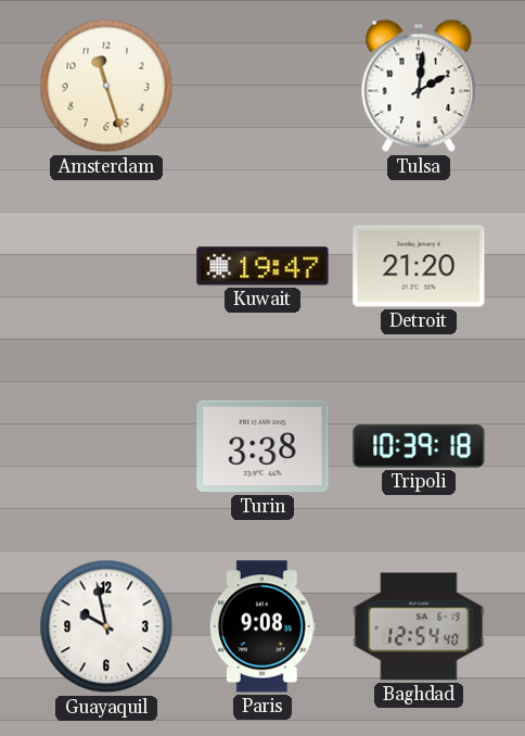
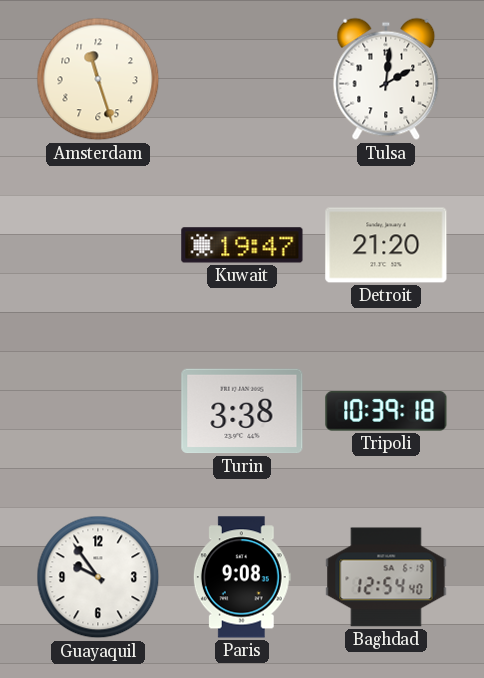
Guayaquil: 9:58 -> 9:54
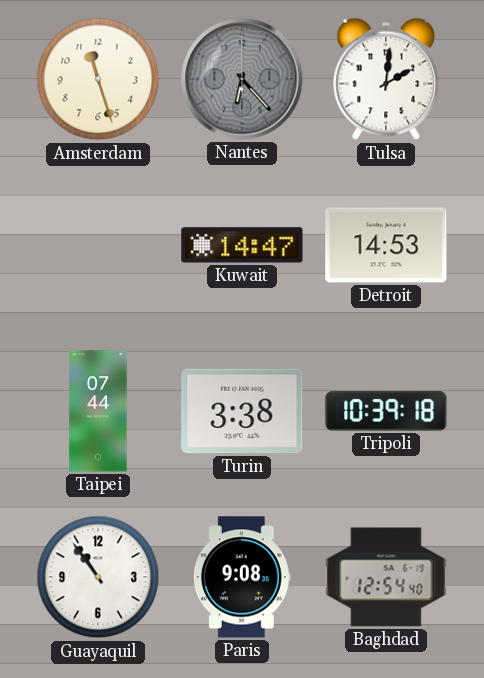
Nantes: none -> 6:23
Kuwait: 19:47 -> 14:47
Detroit: 21:20 -> 14:53
Taipei: none -> 07:44
Guayaquil: 9:54 -> 10:54
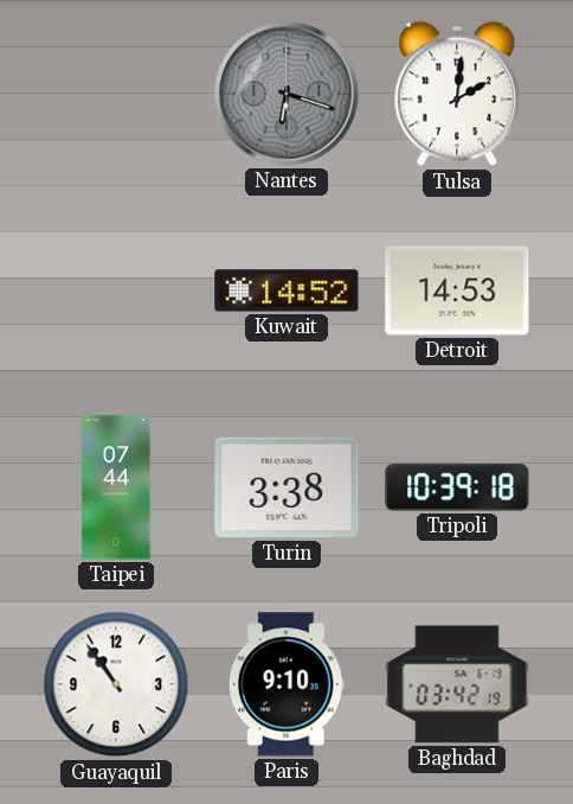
Amsterdam: 11:27 -> none
Nantes: 6:23 -> 6:18
Kuwait: 14:47 -> 14:52
Paris: 9:08 -> 9:10
Baghdad: 12:54 -> 03:42
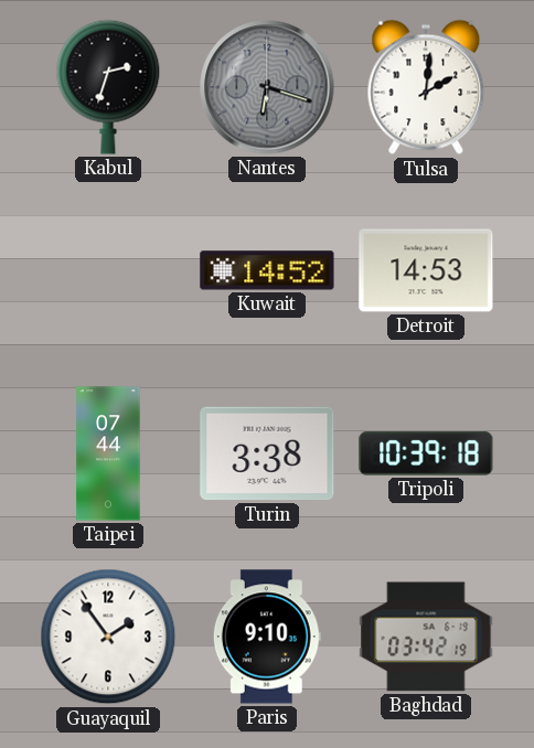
Kabul: none -> 2:33
Guayaquil: 10:54 -> 1:54
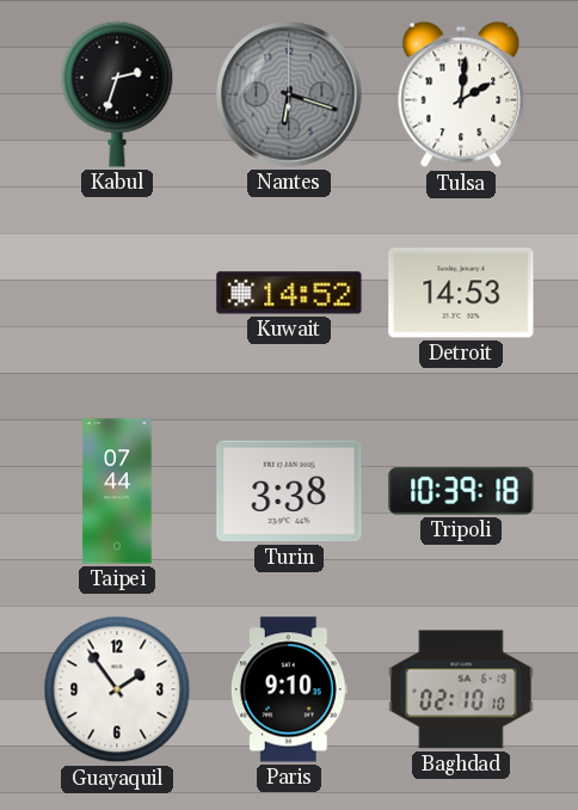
Baghdad: 03:42 -> 02:10
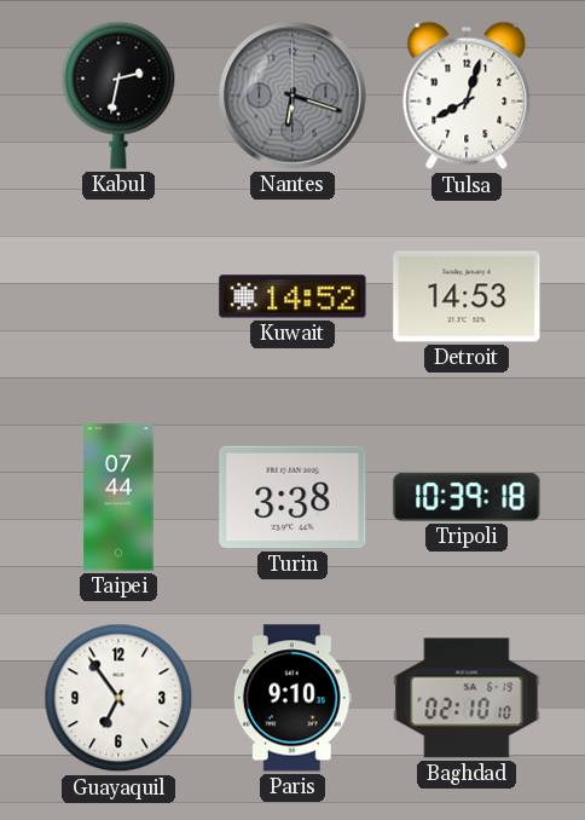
Kabul: 2:33 -> 2:32
Tulsa: 2:01 -> 8:03
Guayaquil: 1:54 -> 6:54
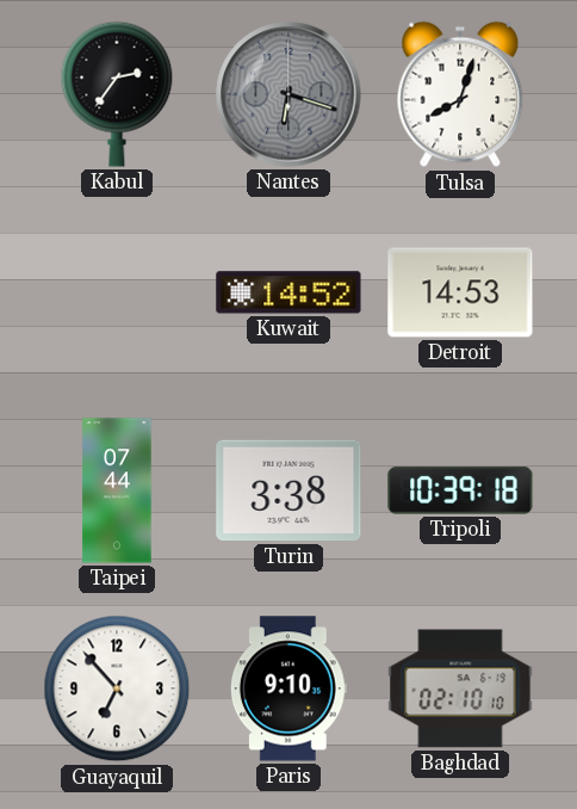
Kabul: 2:32 -> 2:36
Guayaquil: 6:54 -> 6:53
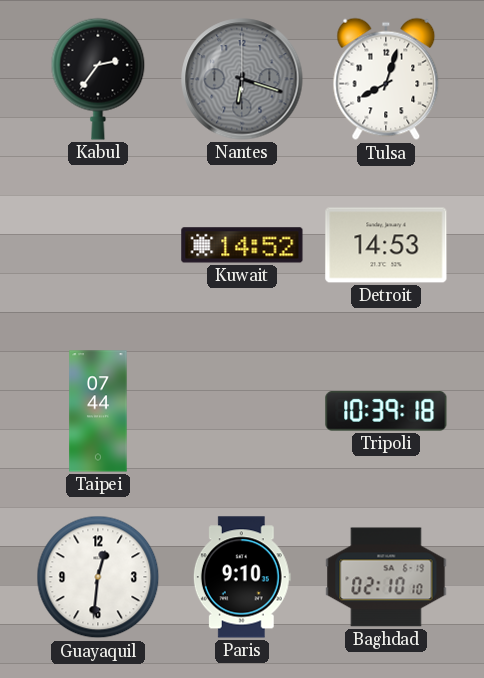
Turin: 3:38 -> none
Guayaquil: 6:53 -> 12:31
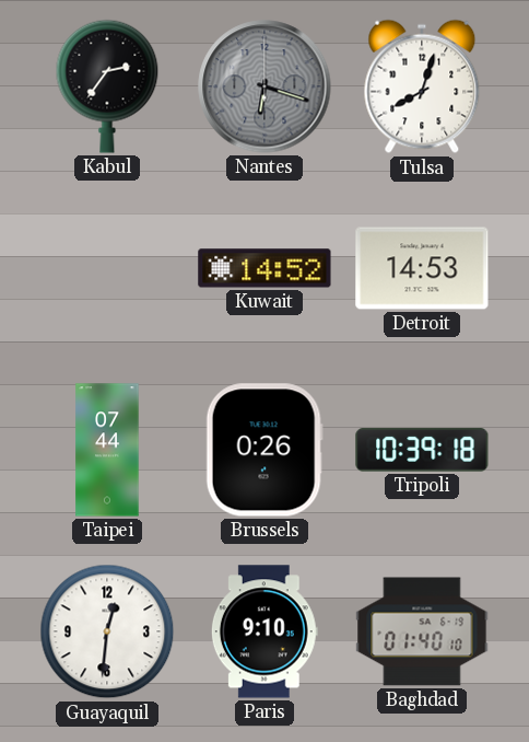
Brussels: none -> 0:26
Baghdad: 02:10 -> 01:40
